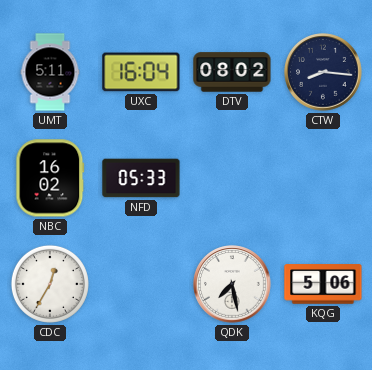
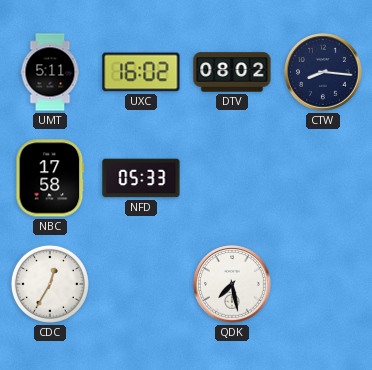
UXC: 16:04 -> 16:02
NBC: 16:02 -> 17:58
KQG: 5:06 -> none
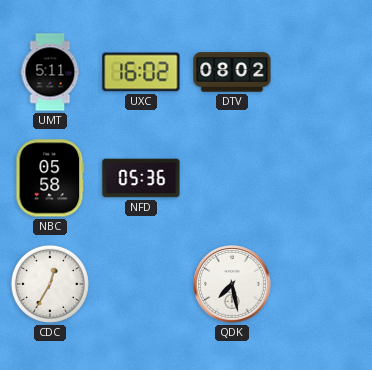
CTW: 8:16 -> none
NBC: 17:58 -> 05:58
NFD: 05:33 -> 05:36
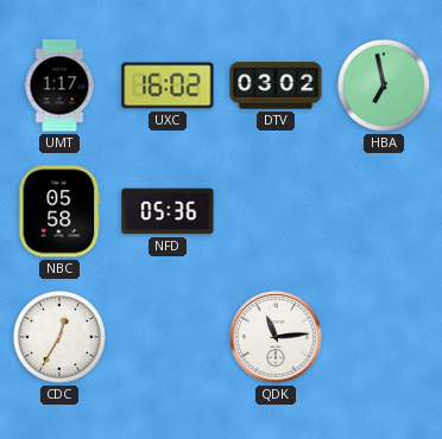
UMT: 5:11 -> 1:17
DTV: 08:02 -> 03:02
HBA: none -> 6:58
QDK: 7:28 -> 11:14
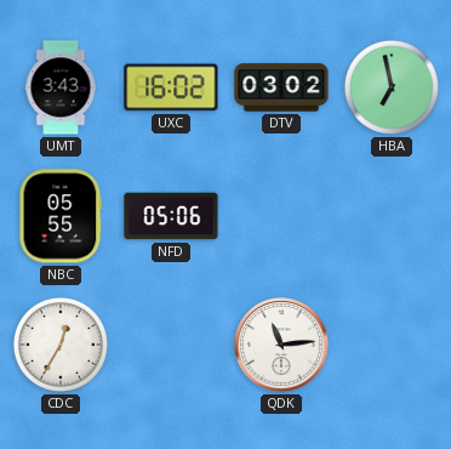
UMT: 1:17 -> 3:43
NBC: 05:58 -> 05:55
NFD: 05:36 -> 05:06
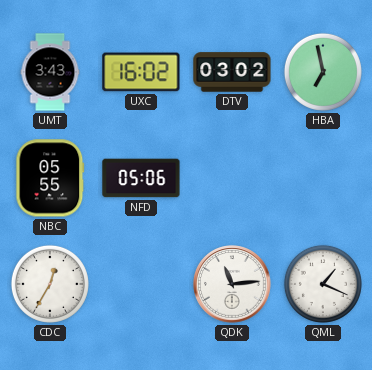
QML: none -> 1:19
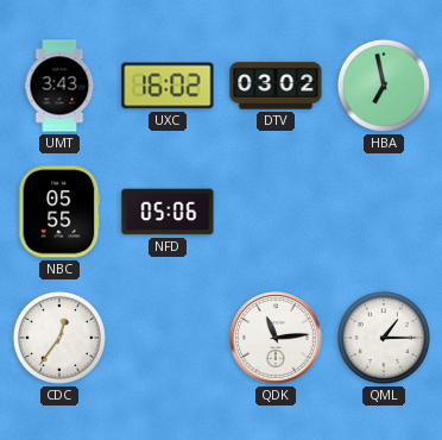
CDC: 12:35 -> 12:36
QML: 1:19 -> 1:15
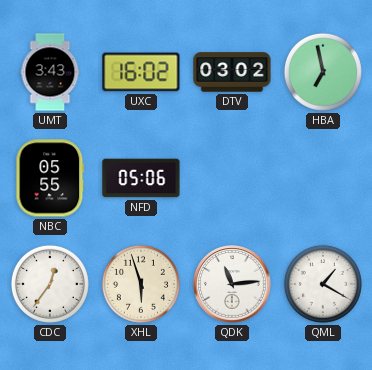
XHL: none -> 5:57
QML: 1:15 -> 1:20
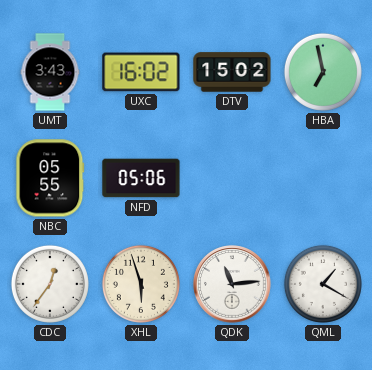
DTV: 03:02 -> 15:02
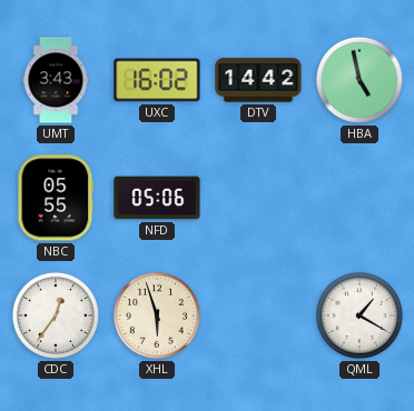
DTV: 15:02 -> 14:42
HBA: 6:58 -> 4:58
QDK: 11:14 -> none
